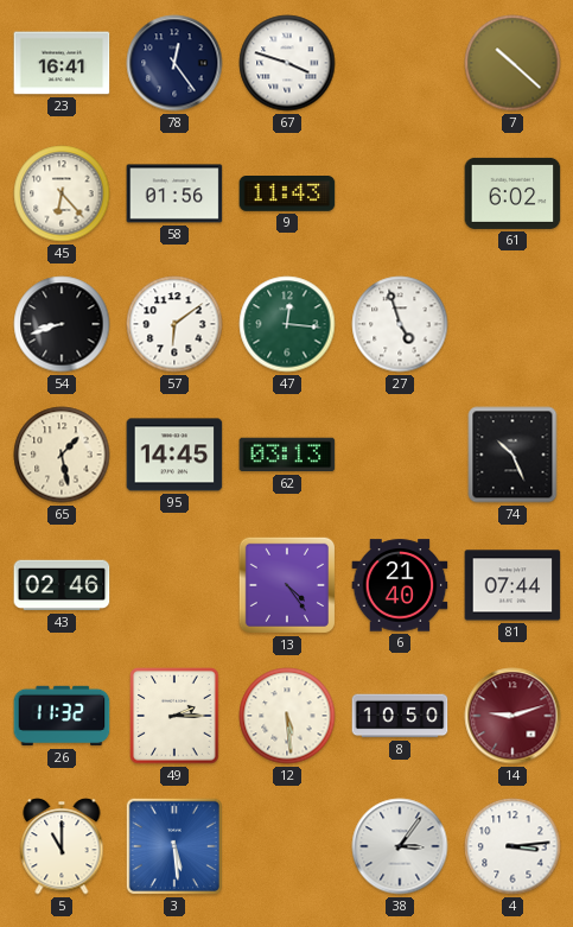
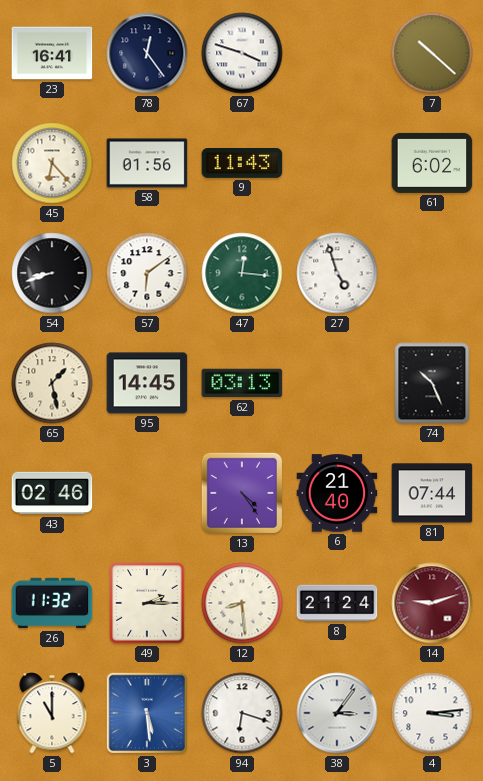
12: 5:29 -> 8:29
8: 10:50 -> 21:24
94: none -> 6:18
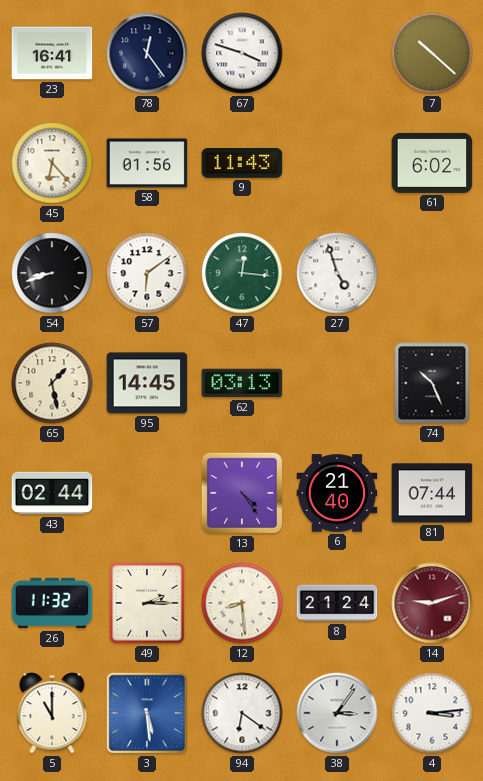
43: 02:46 -> 02:44
94: 6:18 -> 6:21
